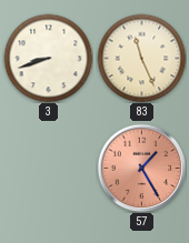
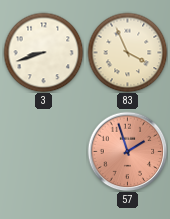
83: 11:26 -> 3:56
57: 1:25 -> 1:57
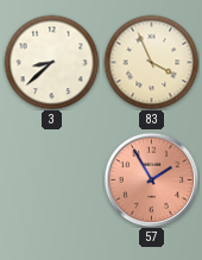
3: 8:42 -> 8:38
57: 1:57 -> 1:55
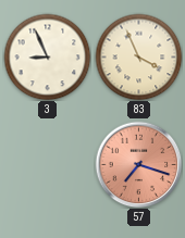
3: 8:38 -> 8:56
57: 1:55 -> 7:18
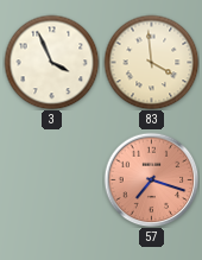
3: 8:56 -> 3:56
83: 3:56 -> 3:59
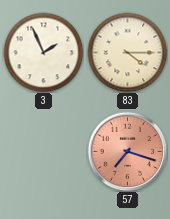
3: 3:56 -> 1:56
83: 3:59 -> 4:15
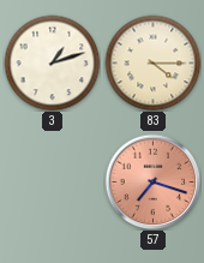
3: 1:56 -> 1:12
